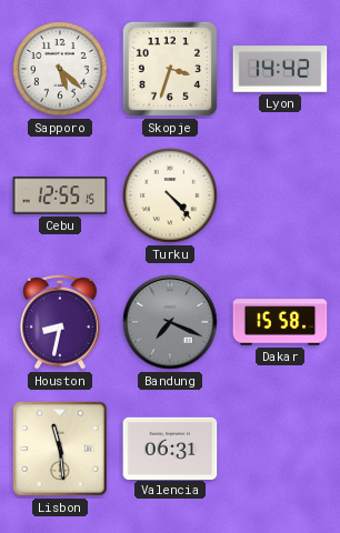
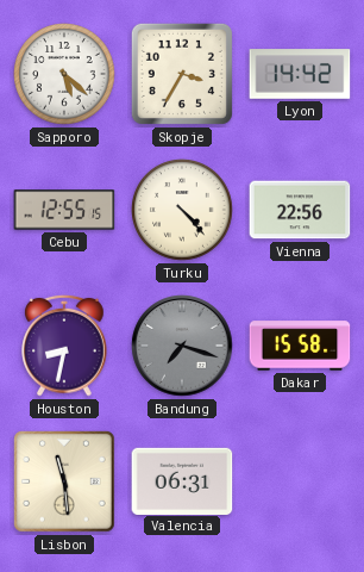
Skopje: 3:33 -> 3:35
Vienna: none -> 22:56
Bandung: 7:19 -> 7:18
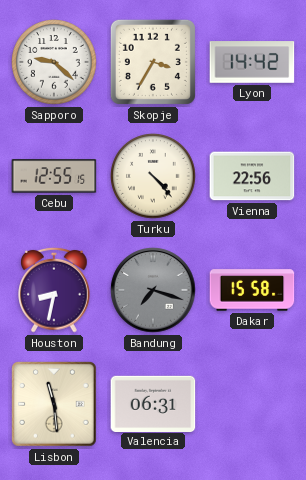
Sapporo: 5:22 -> 9:22
